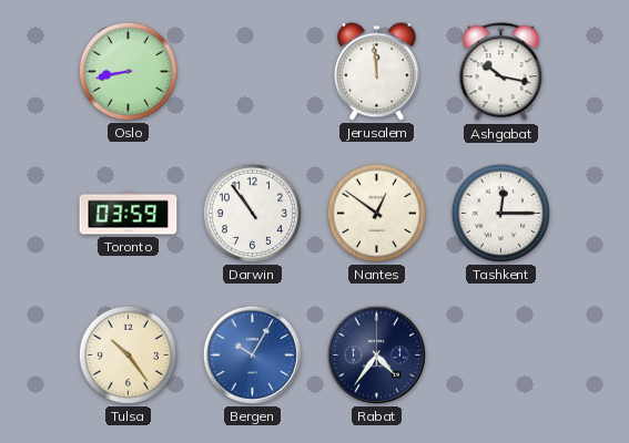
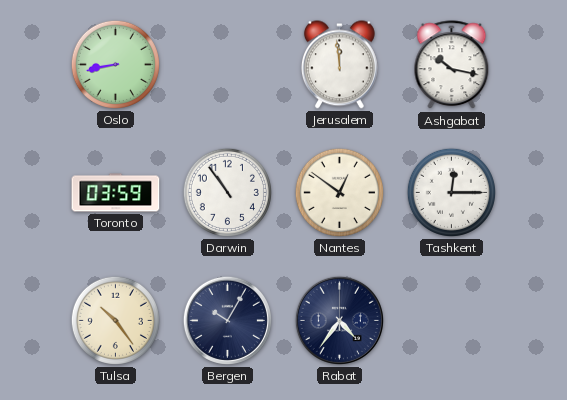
Bergen dial: blue -> navy
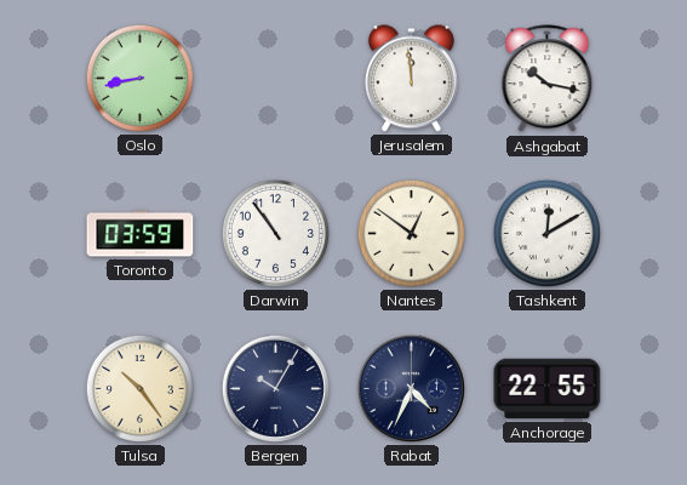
Tashkent: 12:15 -> 12:10
Rabat: 4:36 -> 4:34
Anchorage: none -> 22:55
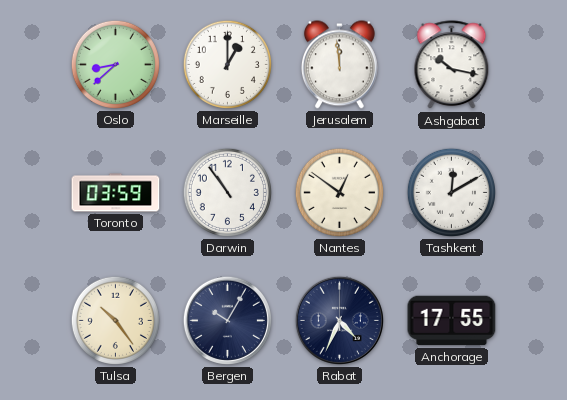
Oslo: 8:43 -> 8:38
Marseille: none -> 1:00
Anchorage: 22:55 -> 17:55
